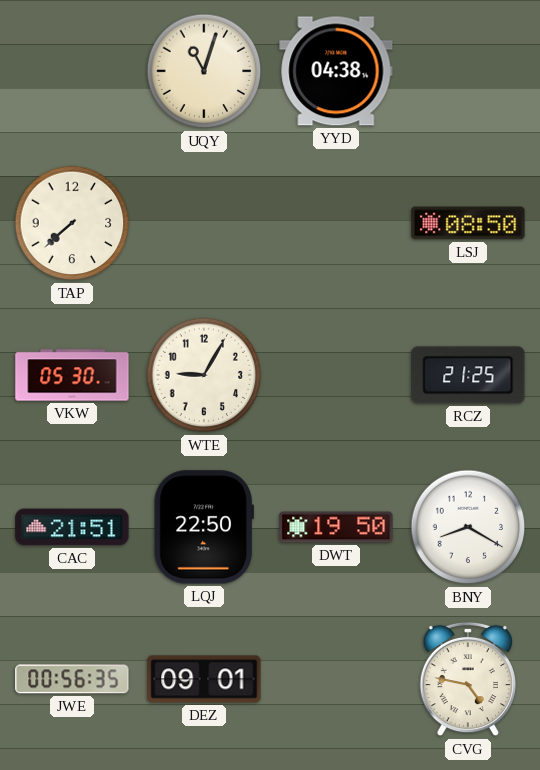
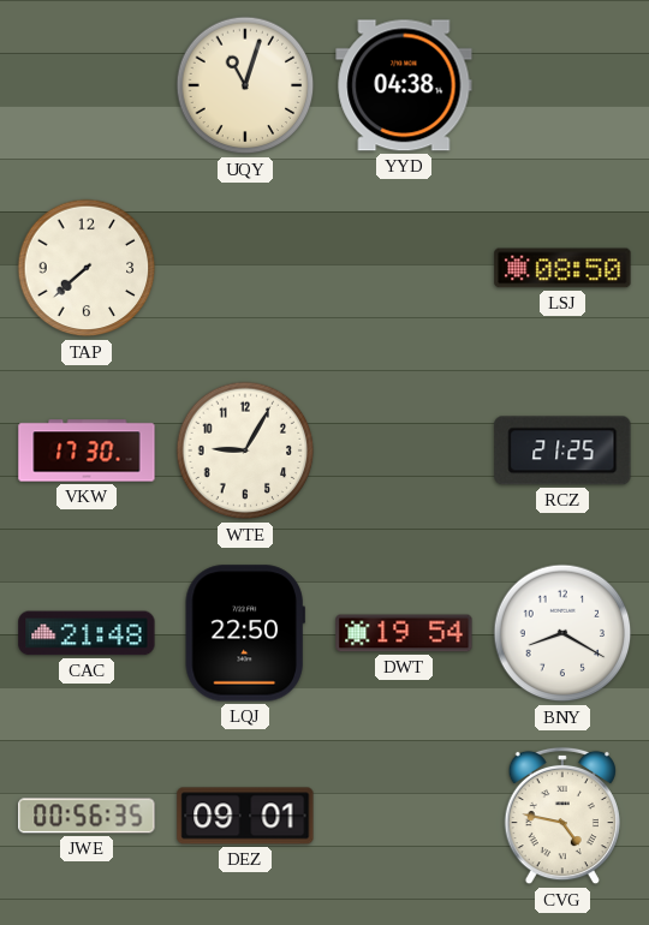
VKW: 05:30 -> 17:30
CAC: 21:51 -> 21:48
DWT: 19:50 -> 19:54
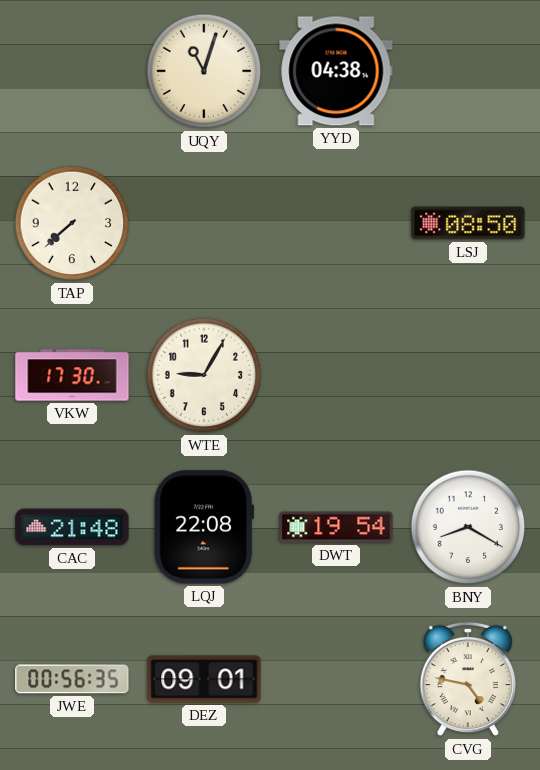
RCZ: 21:25 -> none
LQJ: 22:50 -> 22:08
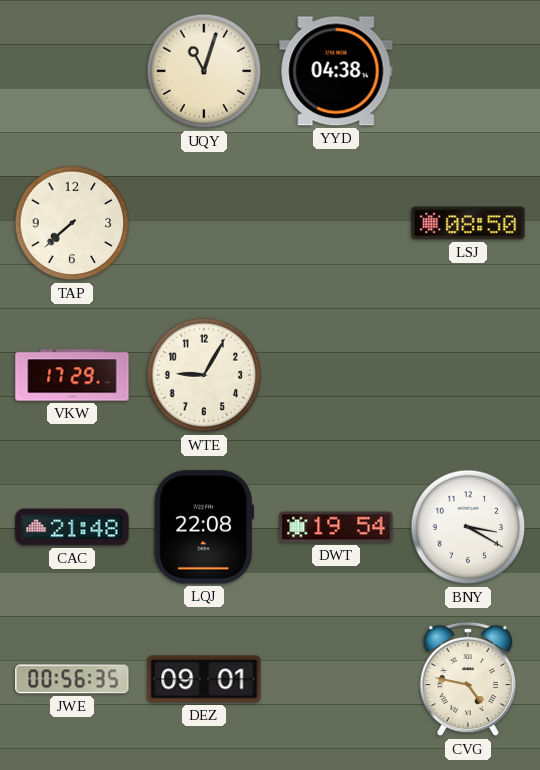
VKW: 17:30 -> 17:29
BNY: 8:20 -> 3:20
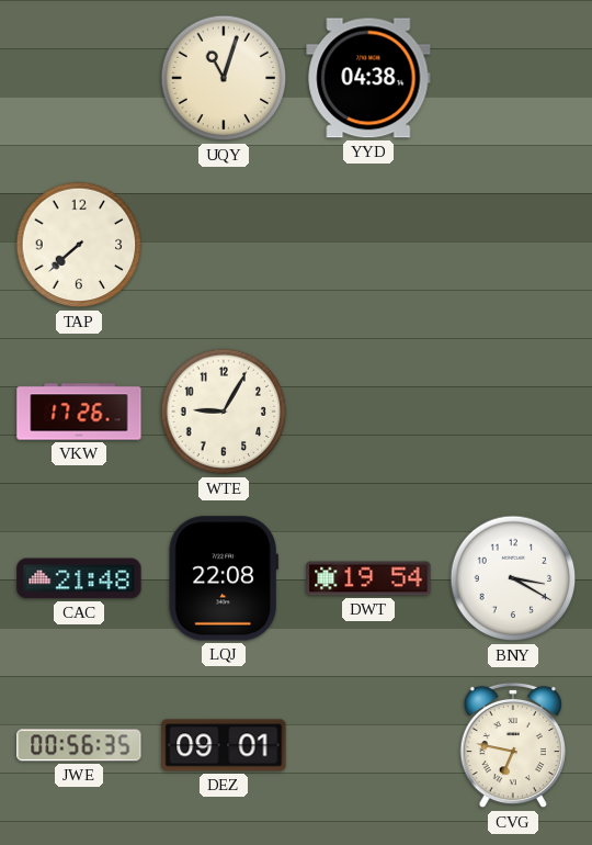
LSJ: 08:50 -> none
VKW: 17:29 -> 17:26
CVG: 4:47 -> 6:47
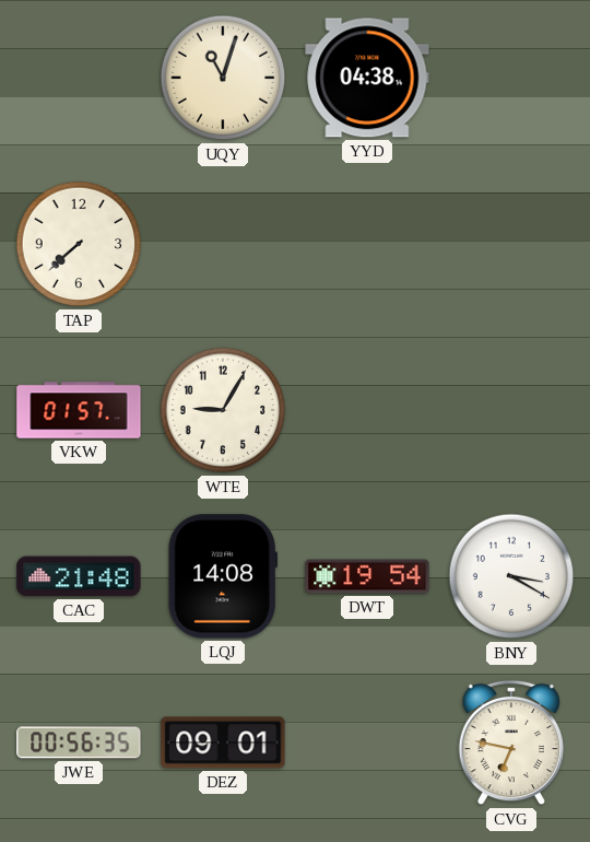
VKW: 17:26 -> 01:57
LQJ: 22:08 -> 14:08
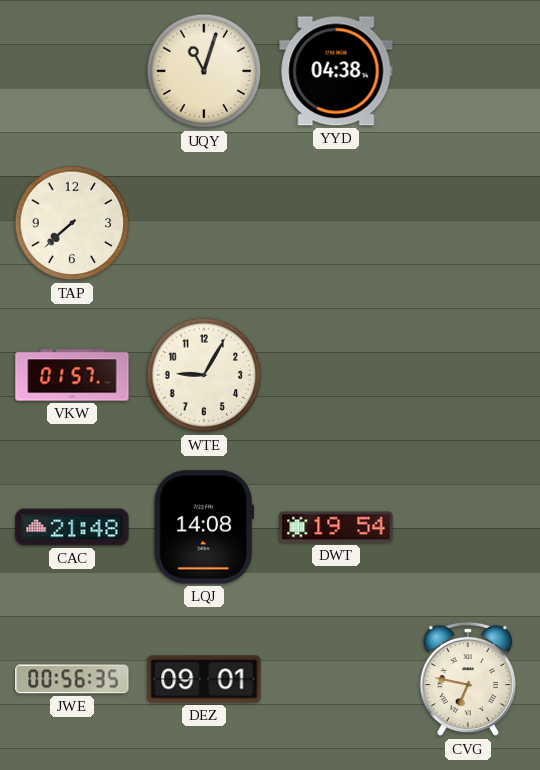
BNY: 3:20 -> none
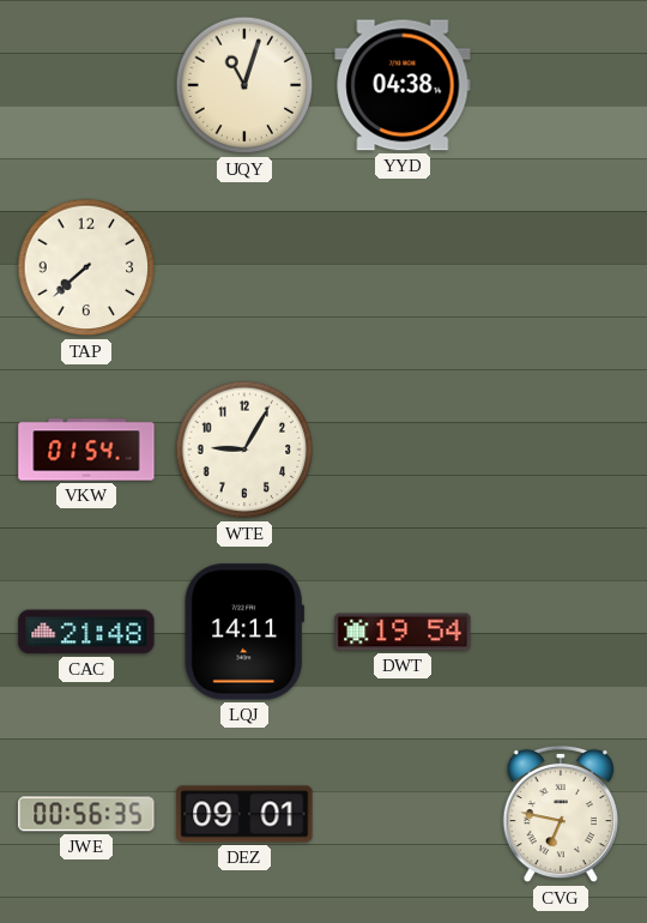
VKW: 01:57 -> 01:54
LQJ: 14:08 -> 14:11
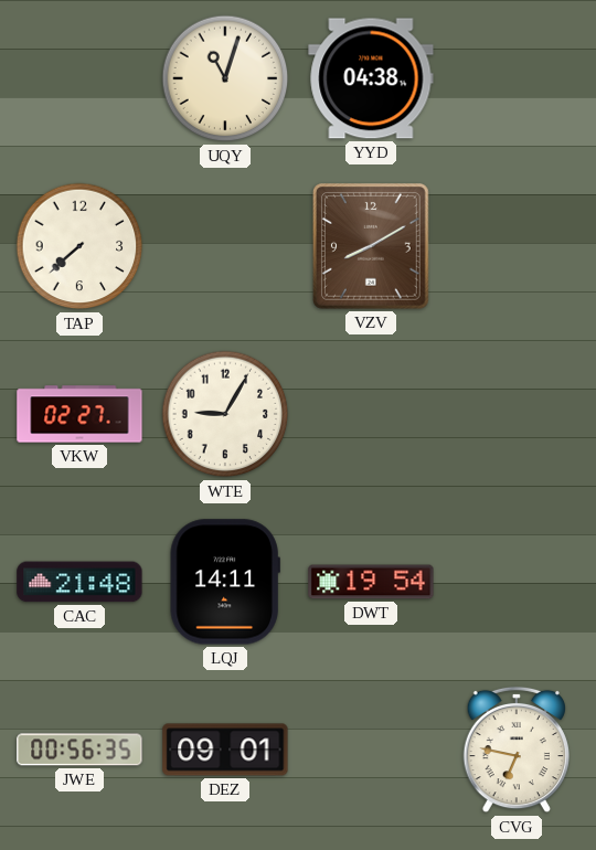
VZV: none -> 8:10
VKW: 01:54 -> 02:27
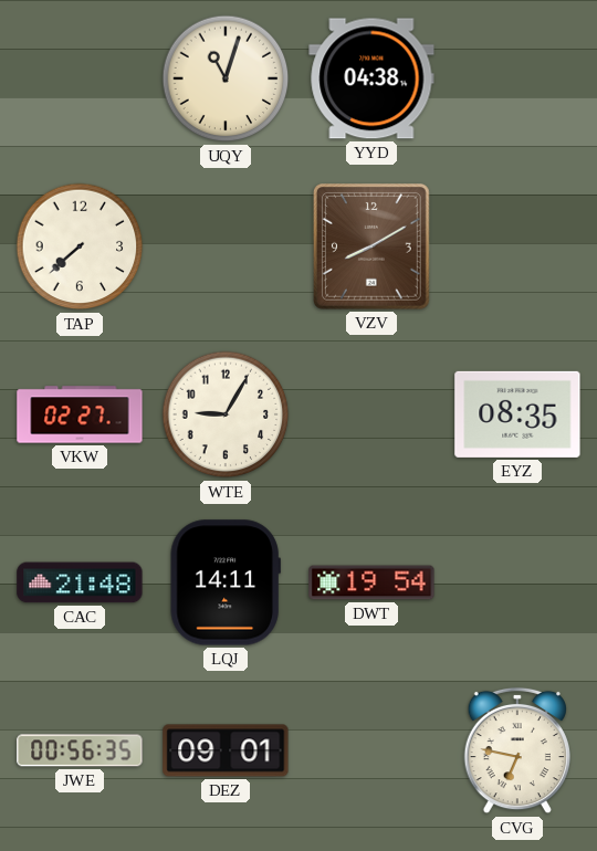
EYZ: none -> 08:35
